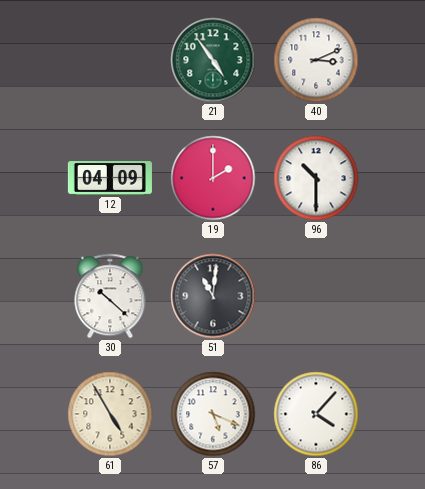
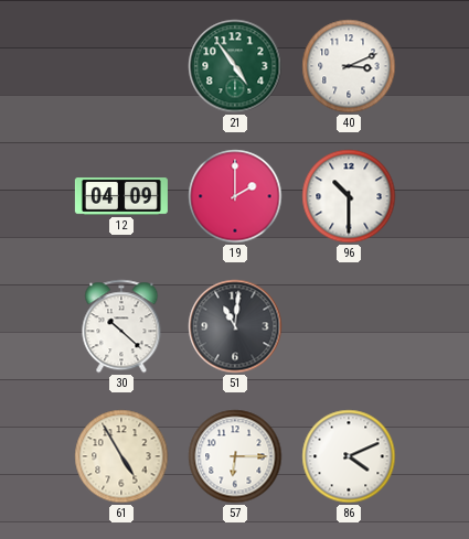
57: 5:19 -> 6:15
86: 4:07 -> 4:11
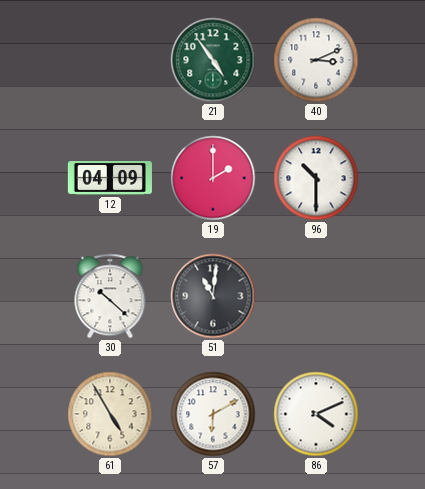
57: 6:15 -> 6:10
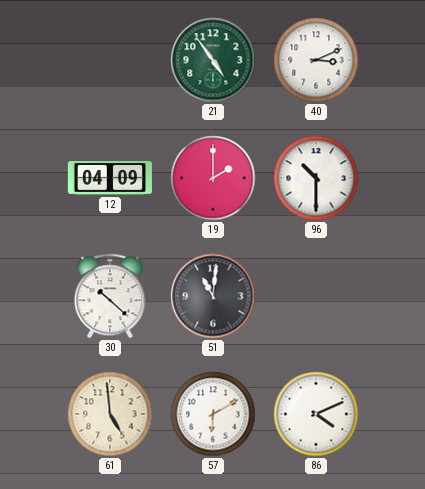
61: 4:55 -> 4:59
